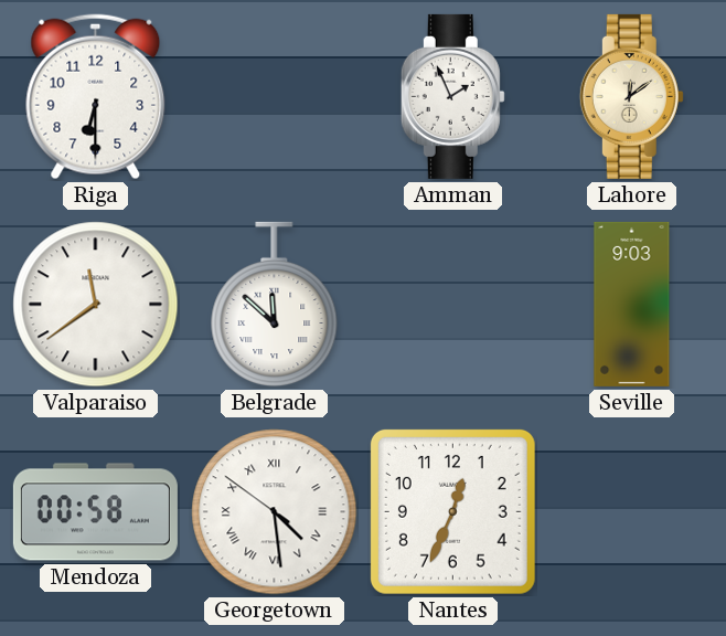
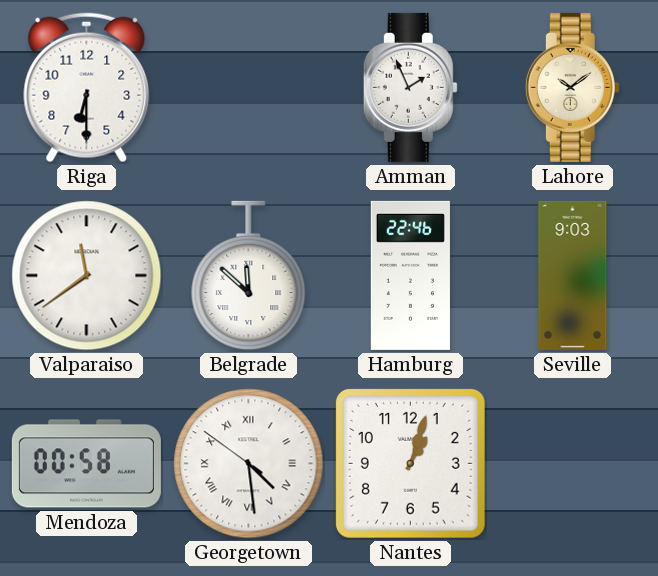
Lahore: 12:09 -> 10:09
Hamburg: none -> 22:46
Nantes: 12:34 -> 1:03
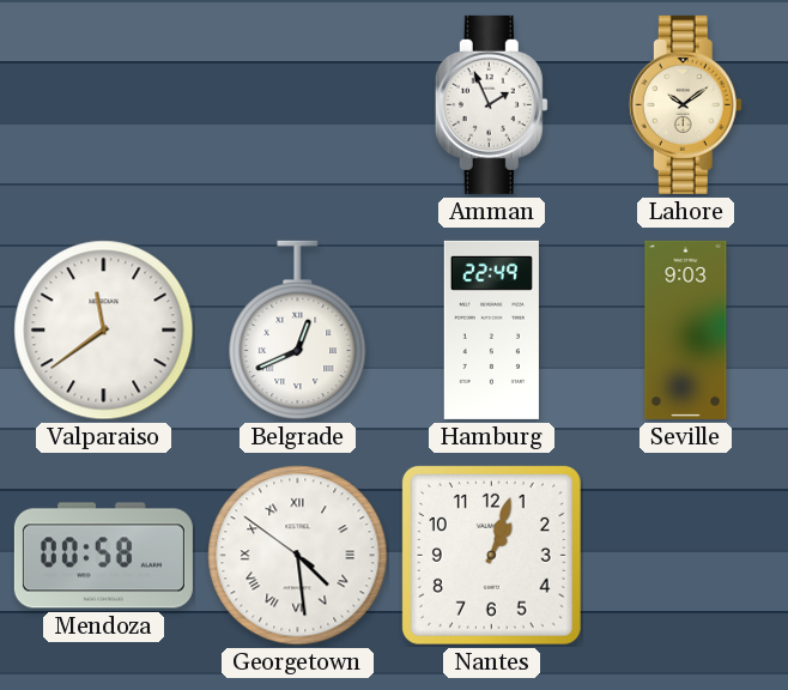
Riga: 6:30 -> none
Belgrade: 11:52 -> 12:41
Hamburg: 22:46 -> 22:49
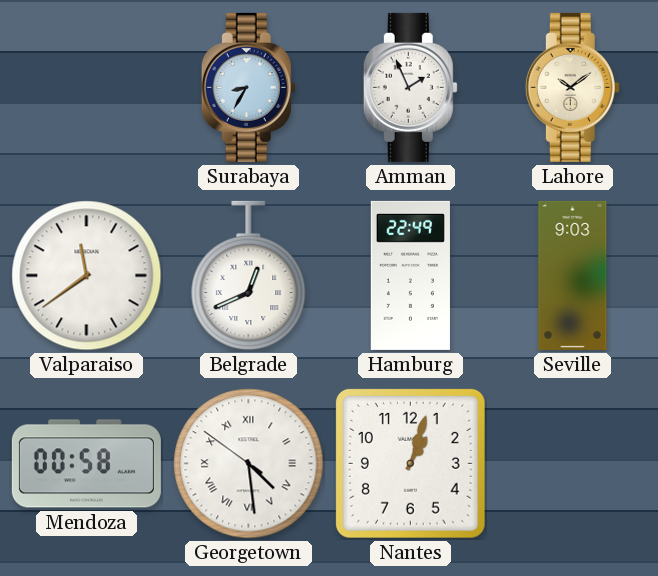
Surabaya: none -> 8:35
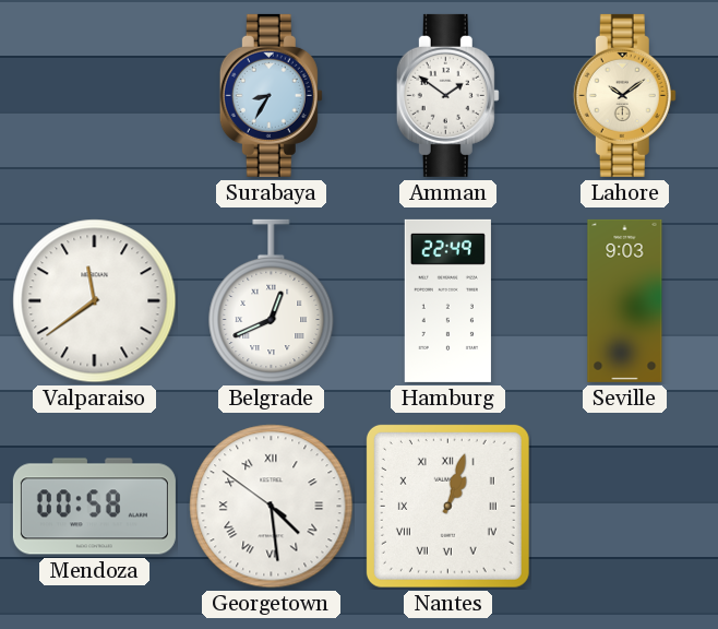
Amman: 1:56 -> 1:51
Nantes numerals: Arabic -> Roman
